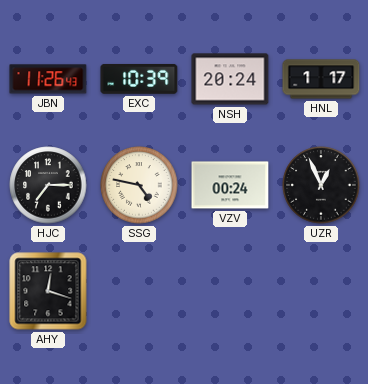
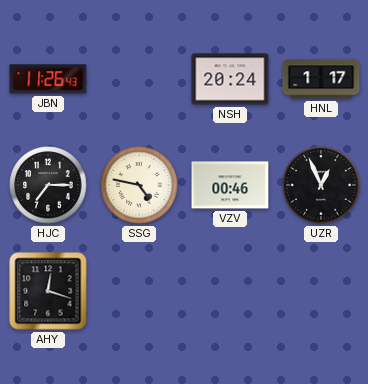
EXC: 10:39 -> none
VZV: 00:24 -> 00:46
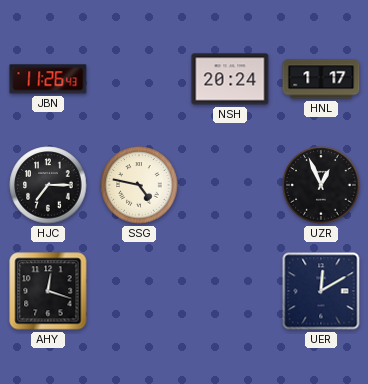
VZV: 00:46 -> none
UER: none -> 12:10
